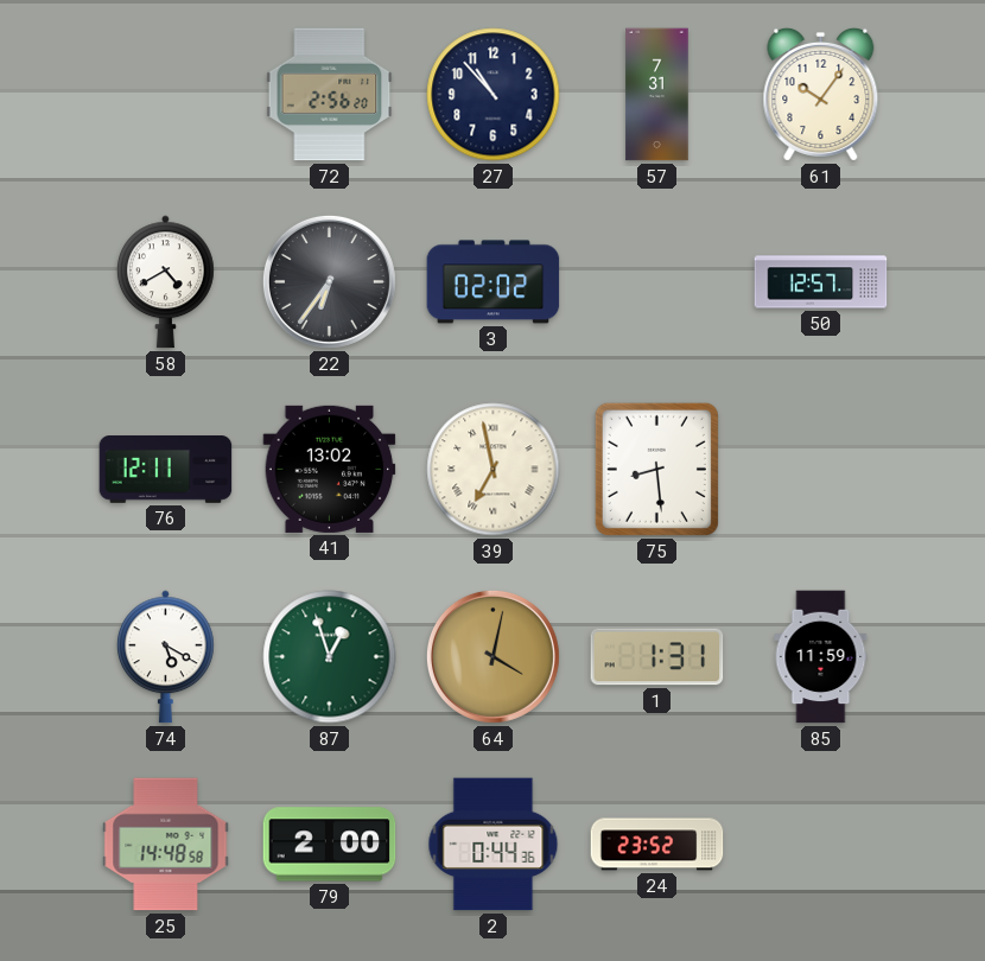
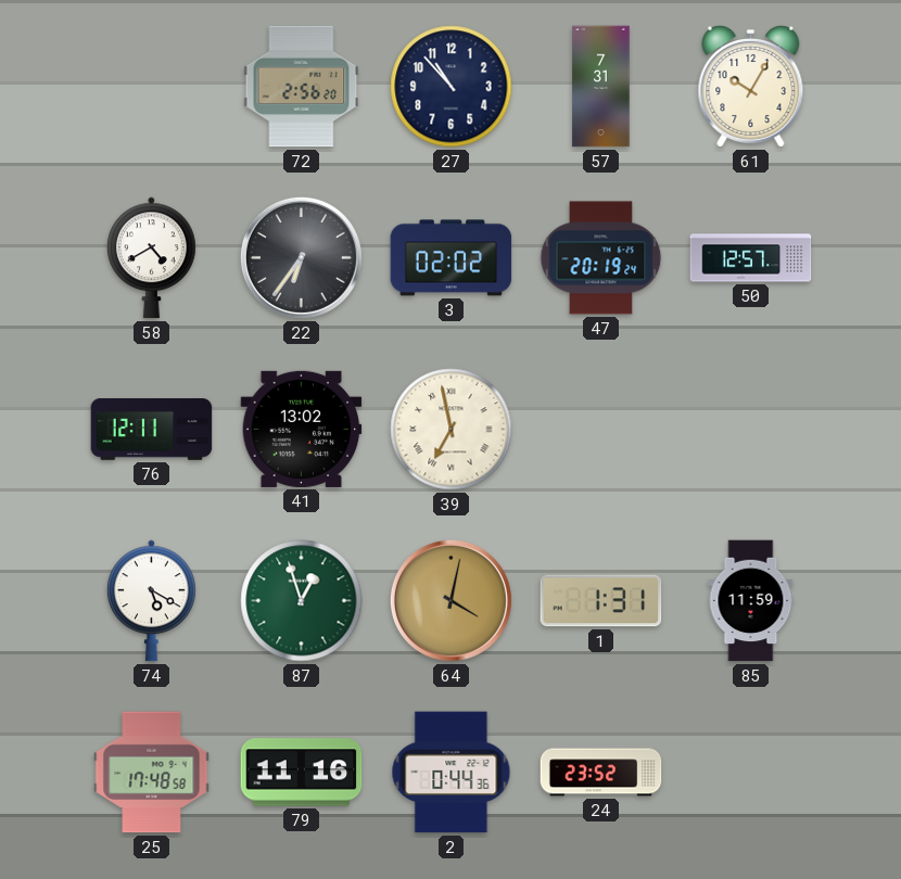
61: 10:06 -> 10:05
47: none -> 20:19
75: 8:29 -> none
25: 14:48 -> 17:48
79: 2:00 -> 11:16
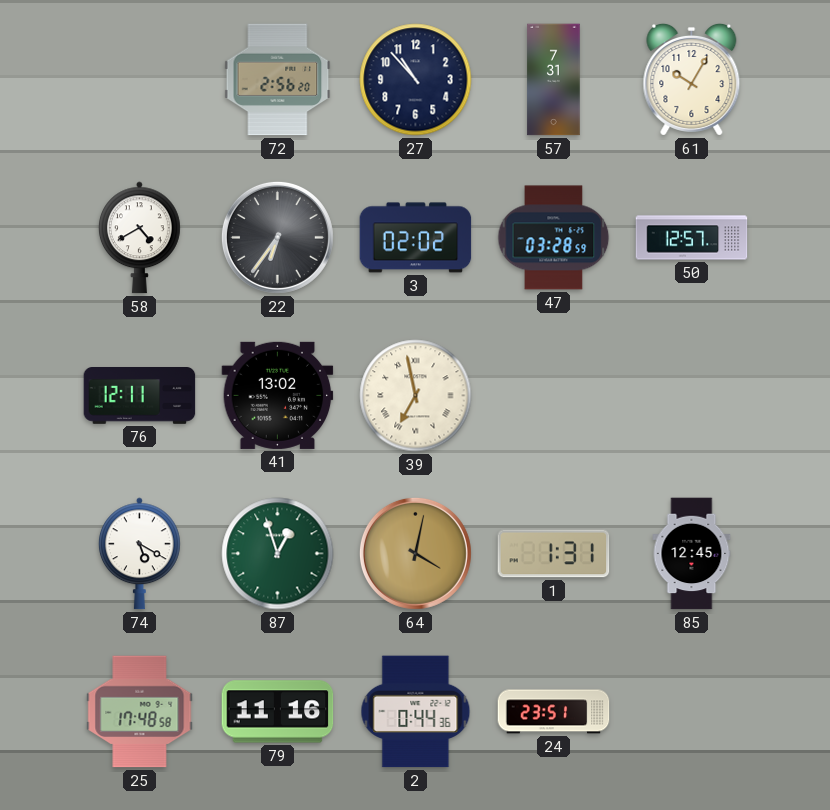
47: 20:19 -> 03:28
85: 11:59 -> 12:45
24: 23:52 -> 23:51
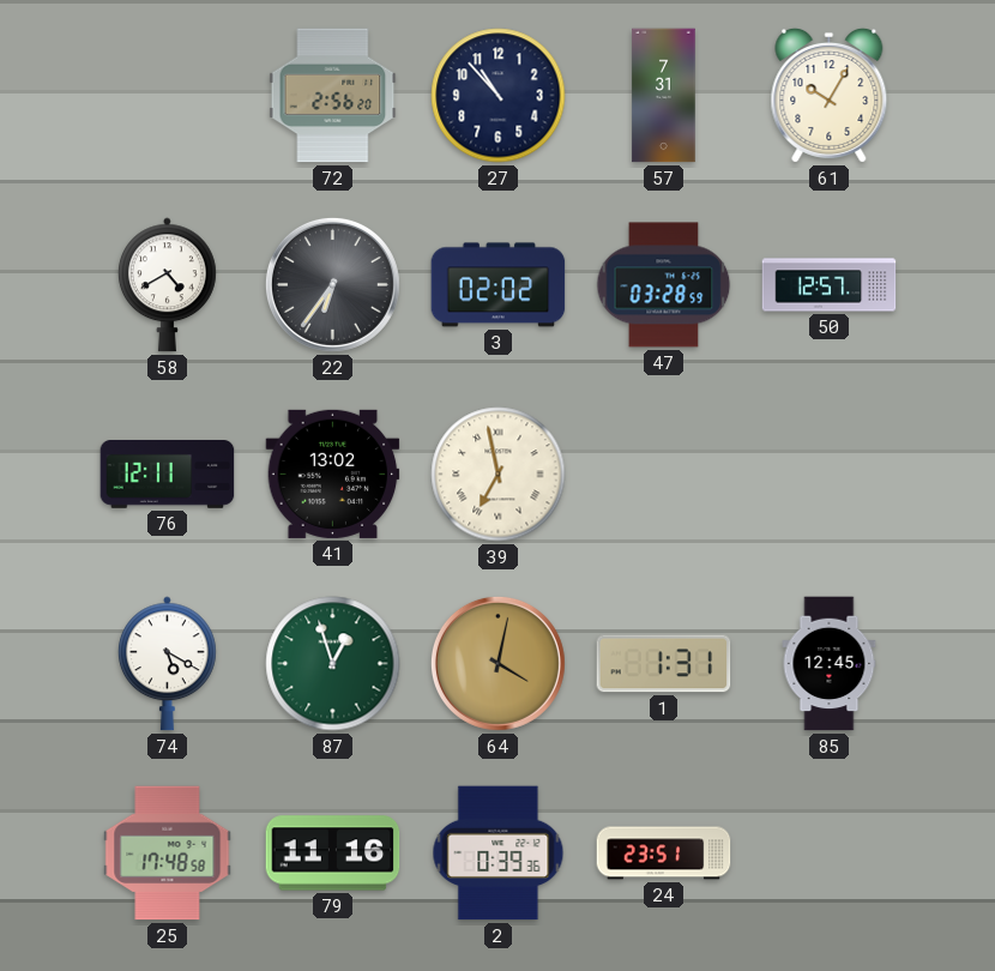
2: 0:44 -> 0:39
